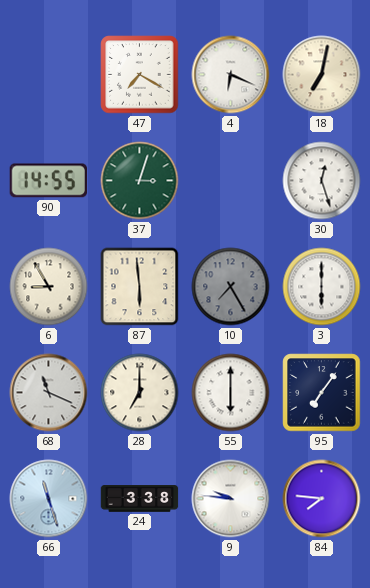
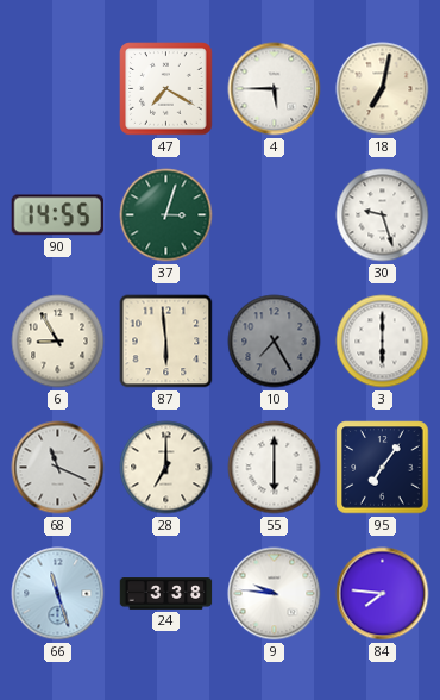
4: 6:19 -> 5:45
30: 12:27 -> 9:27
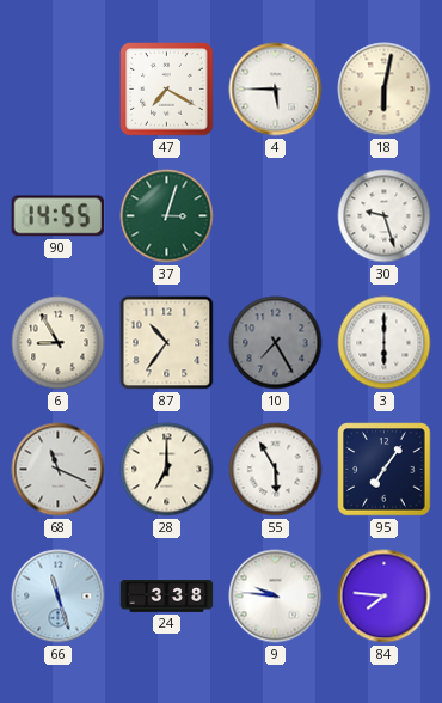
18: 7:02 -> 6:02
87: 5:59 -> 10:36
55: 6:00 -> 5:55
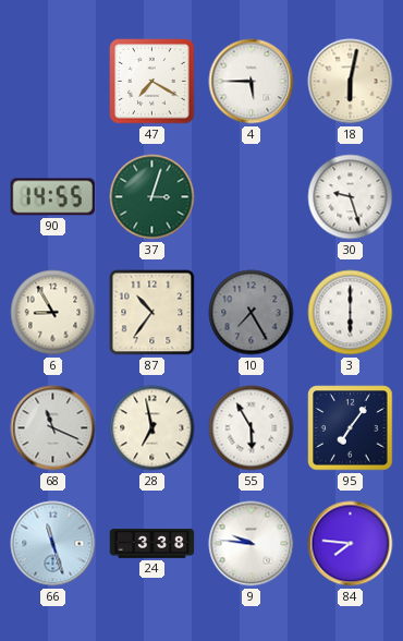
28: 7:00 -> 6:58
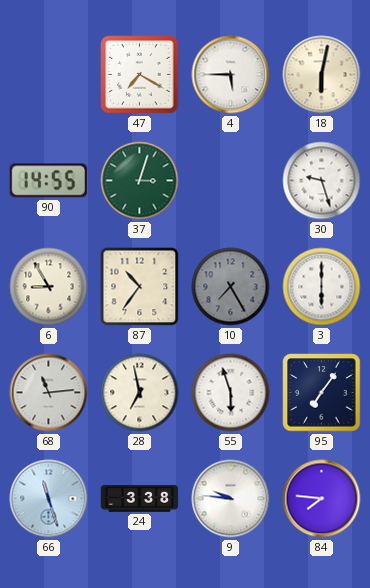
68: 11:19 -> 11:14
55: 5:55 -> 5:57
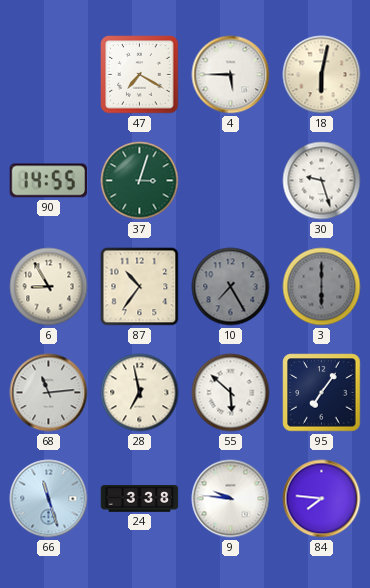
3 dial: white -> grey
55: 5:57 -> 5:52
